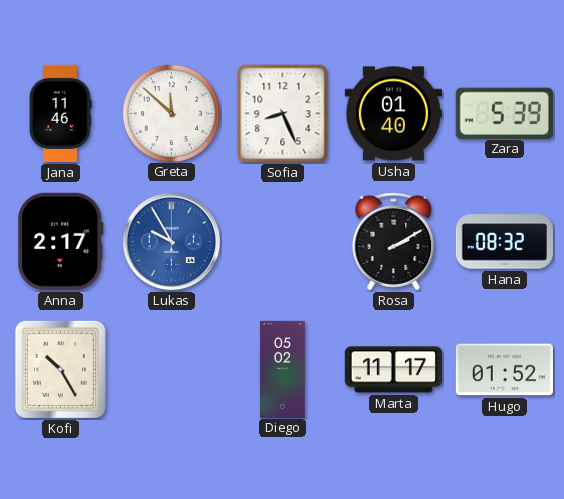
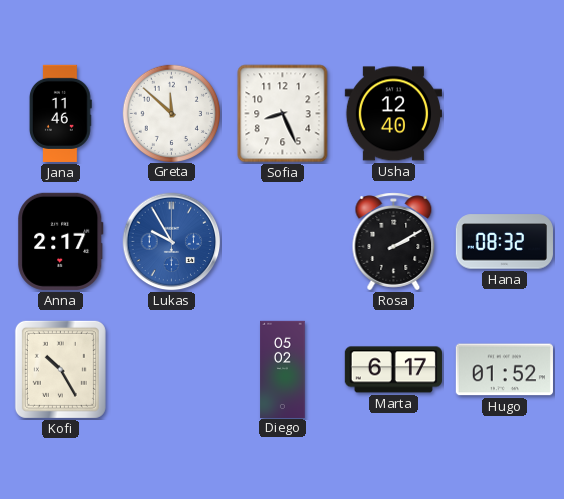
Usha: 01:40 -> 12:40
Zara: 5:39 -> none
Marta: 11:17 -> 6:17
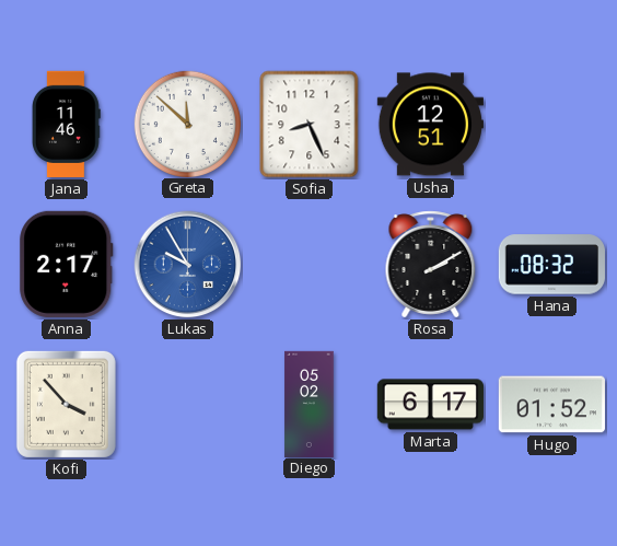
Usha: 12:40 -> 12:51
Kofi: 10:25 -> 3:53
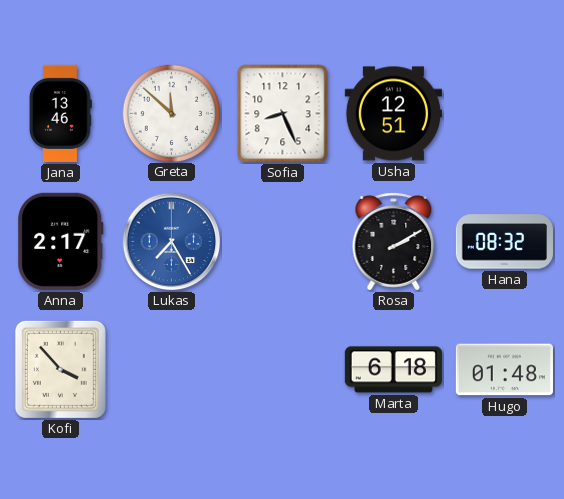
Jana: 11:46 -> 13:46
Lukas: 9:55 -> 7:25
Diego: 05:02 -> none
Marta: 6:17 -> 6:18
Hugo: 01:52 -> 01:48
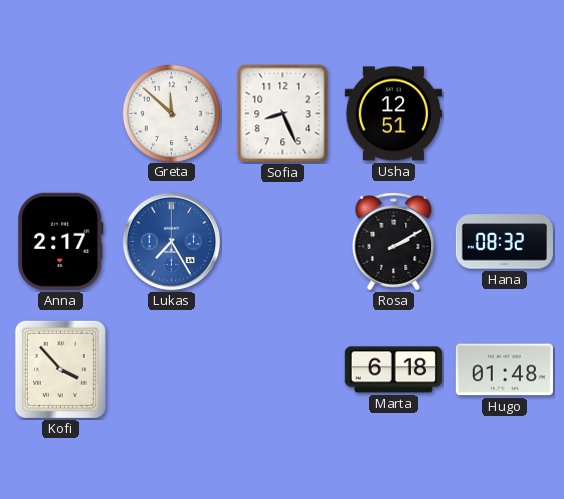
Jana: 13:46 -> none
